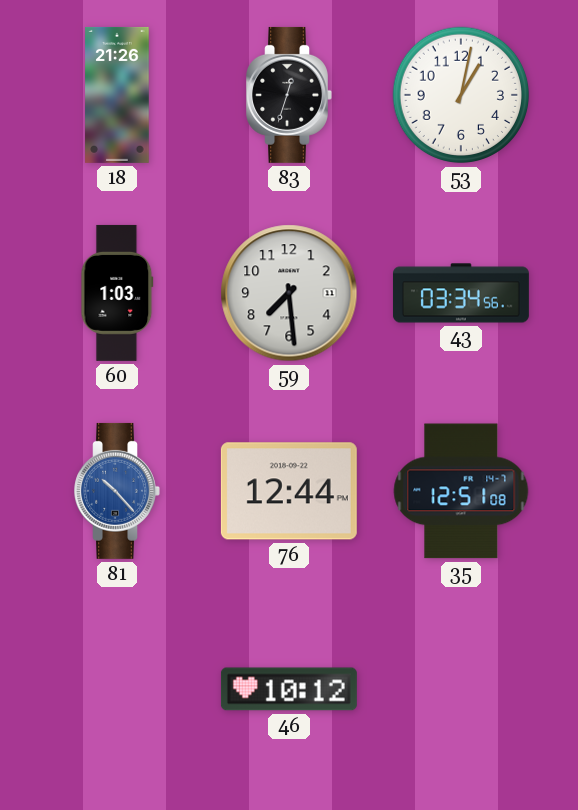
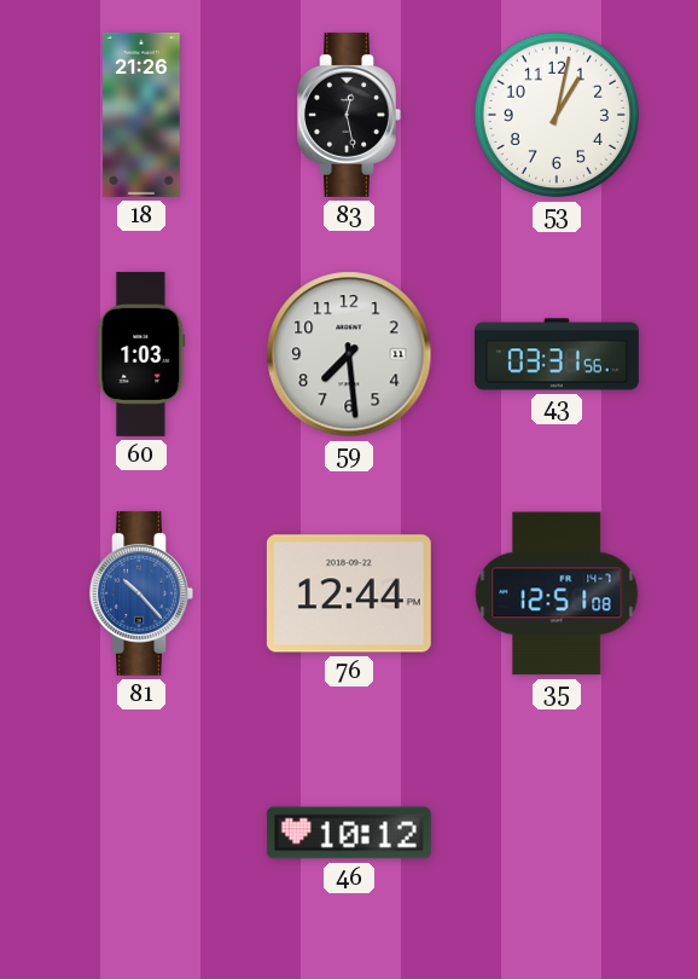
83: 12:33 -> 12:28
43: 03:34 -> 03:31
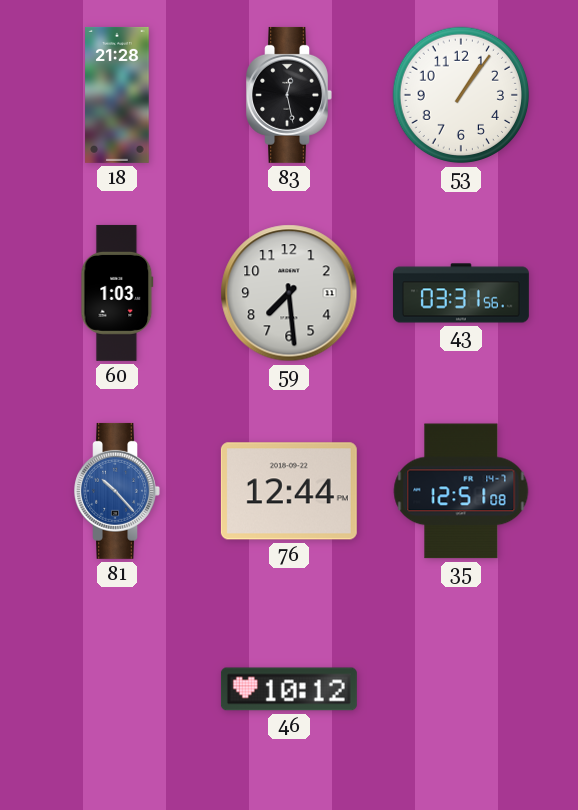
18: 21:26 -> 21:28
53: 1:02 -> 1:06
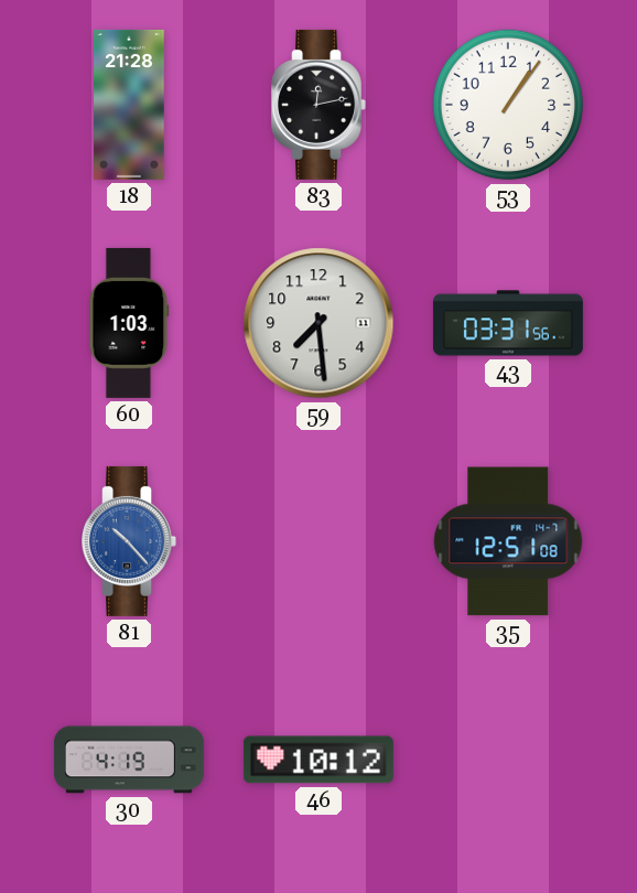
83: 12:28 -> 12:13
76: 12:44 -> none
30: none -> 4:19
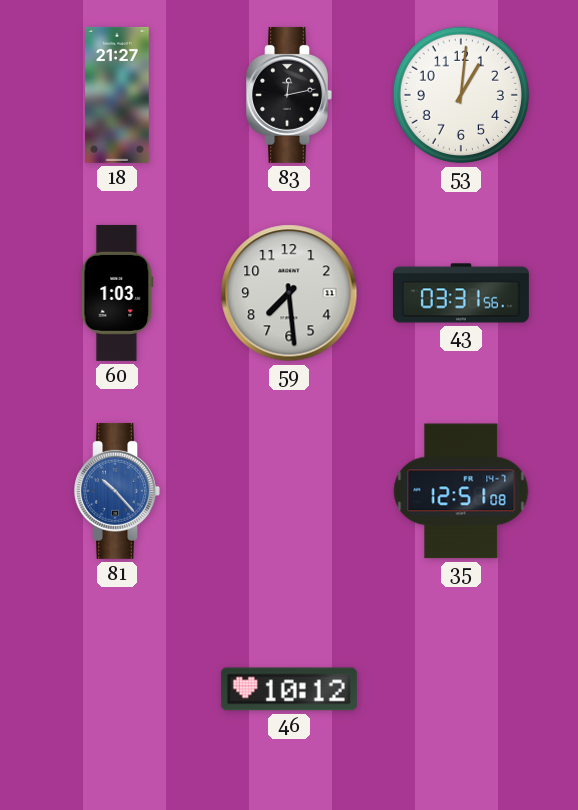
18: 21:28 -> 21:27
53: 1:06 -> 1:01
30: 4:19 -> none
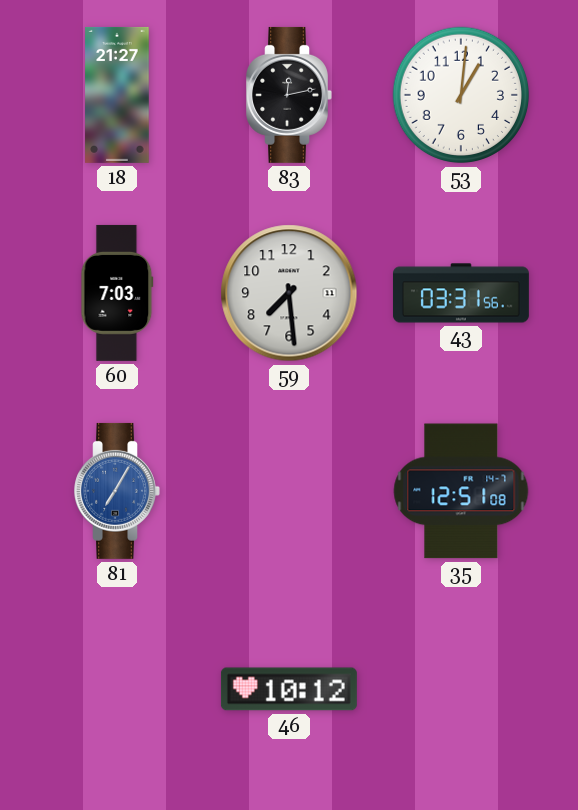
60: 1:03 -> 7:03
81: 10:23 -> 7:05
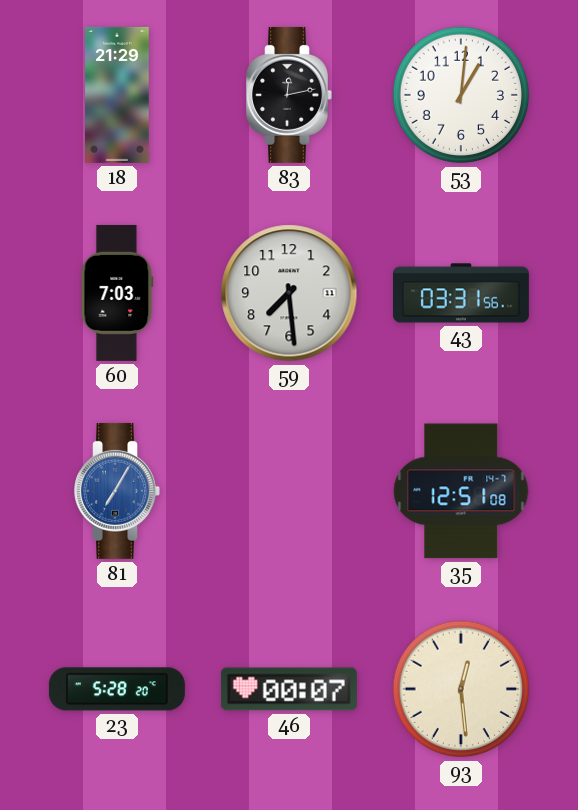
18: 21:27 -> 21:29
23: none -> 5:28
46: 10:12 -> 00:07
93: none -> 12:29
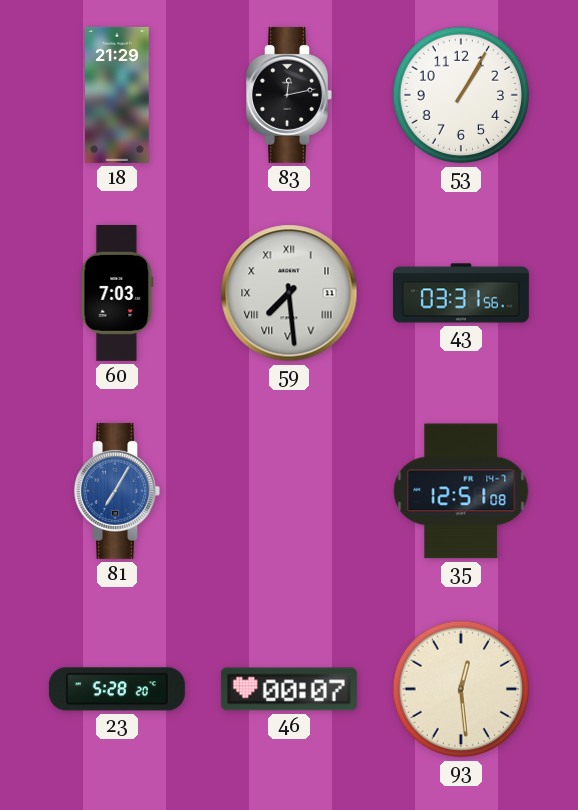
53: 1:01 -> 1:05
59 numerals: Arabic -> Roman
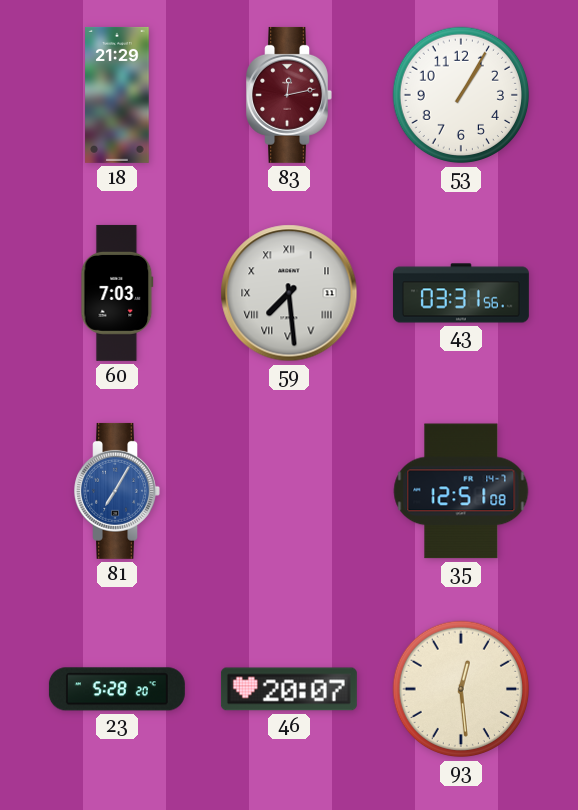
83 dial: black -> burgundy
46: 00:07 -> 20:07
